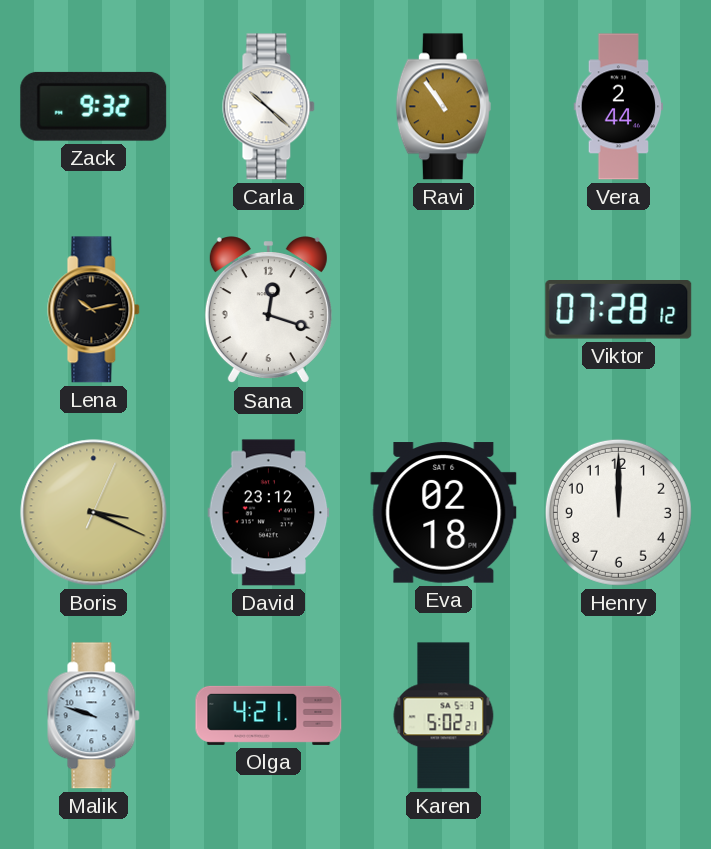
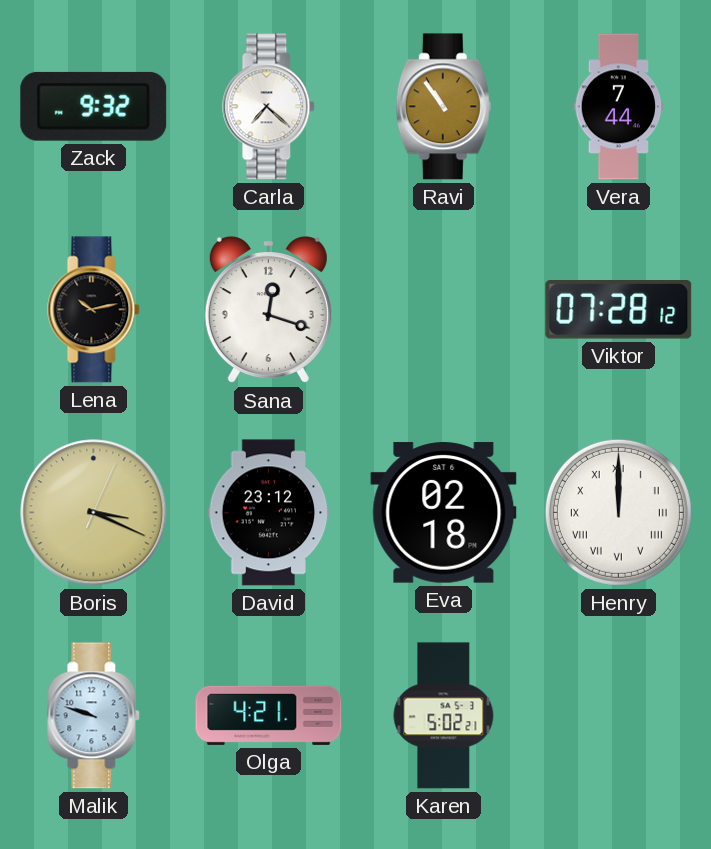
Carla: 10:22 -> 7:22
Vera: 2:44 -> 7:44
Henry numerals: Arabic -> Roman
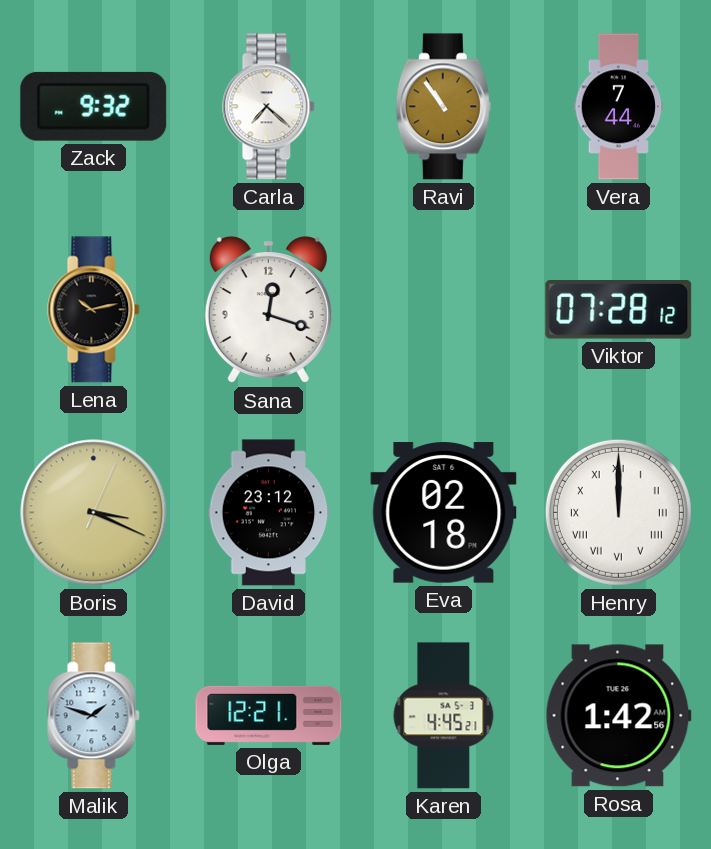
Malik: 9:48 -> 1:48
Olga: 4:21 -> 12:21
Karen: 5:02 -> 4:45
Rosa: none -> 1:42
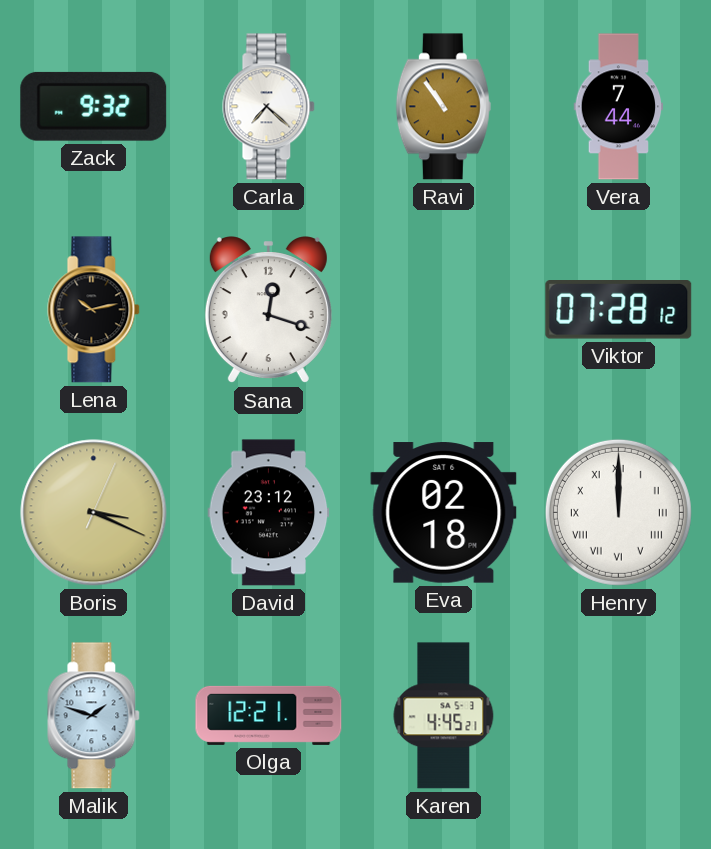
Rosa: 1:42 -> none
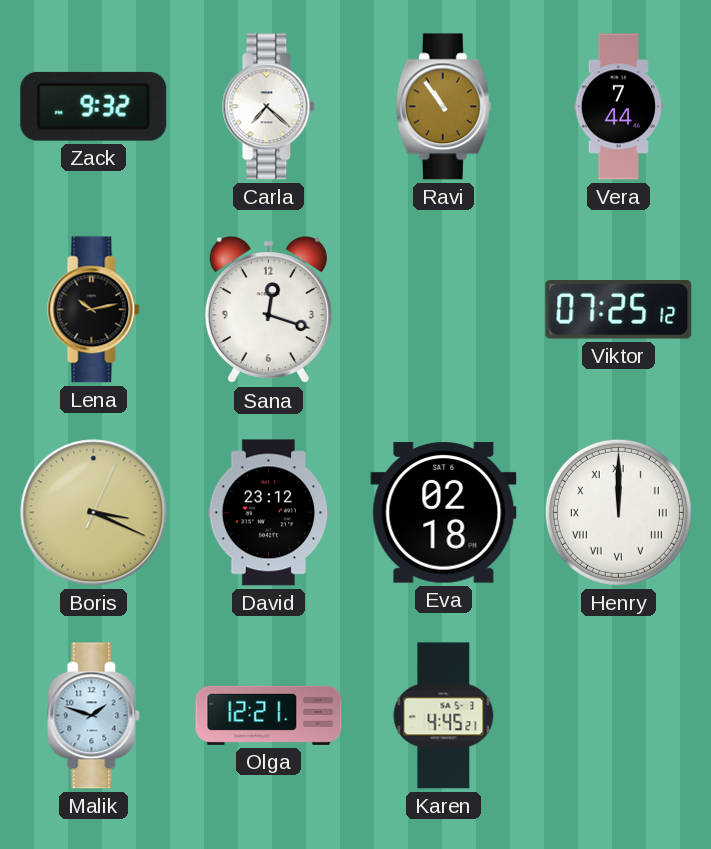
Viktor: 07:28 -> 07:25
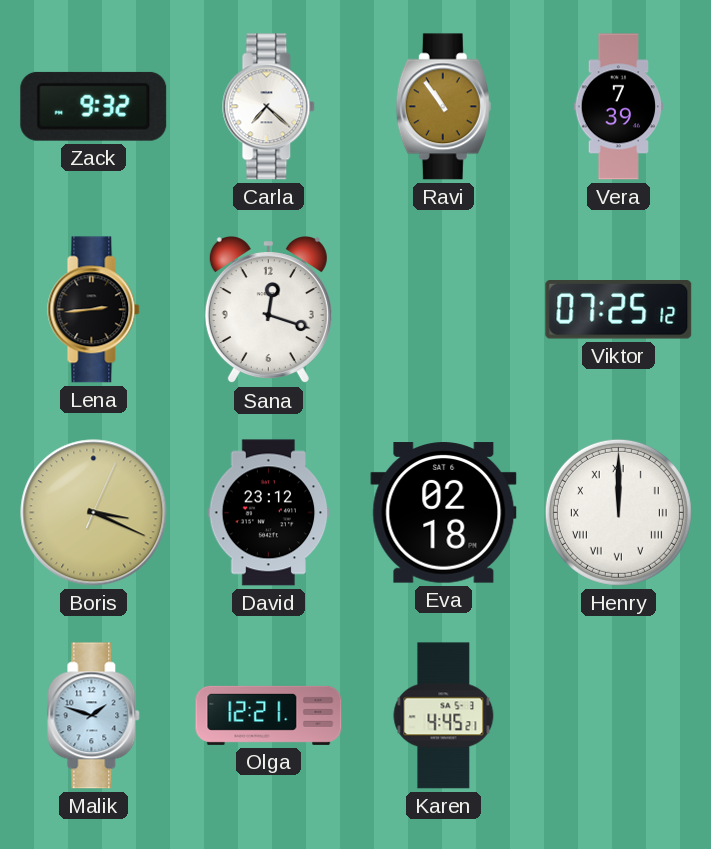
Vera: 7:44 -> 7:39
Lena: 10:13 -> 2:44
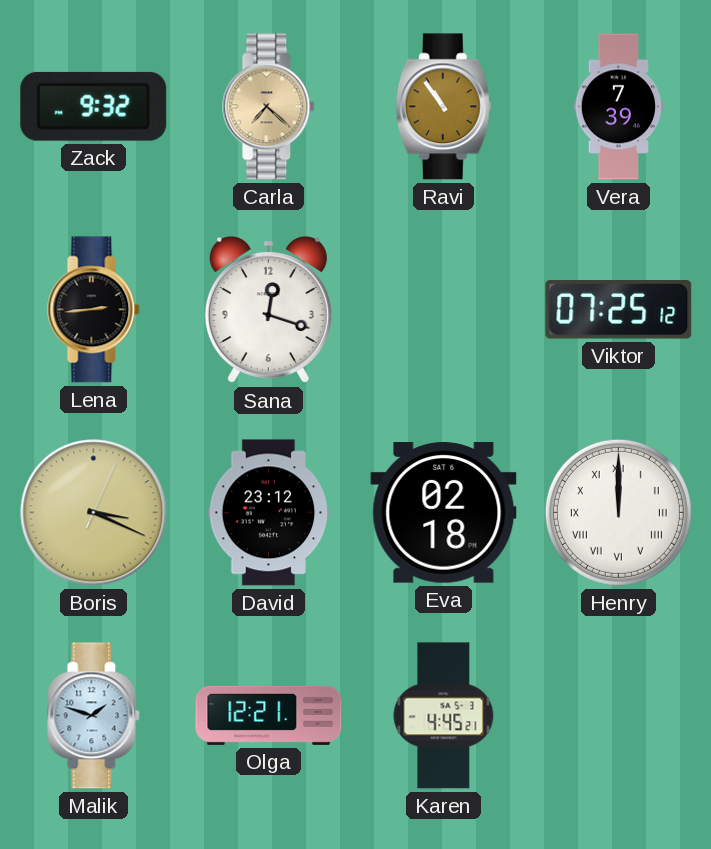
Carla dial: white -> champagne
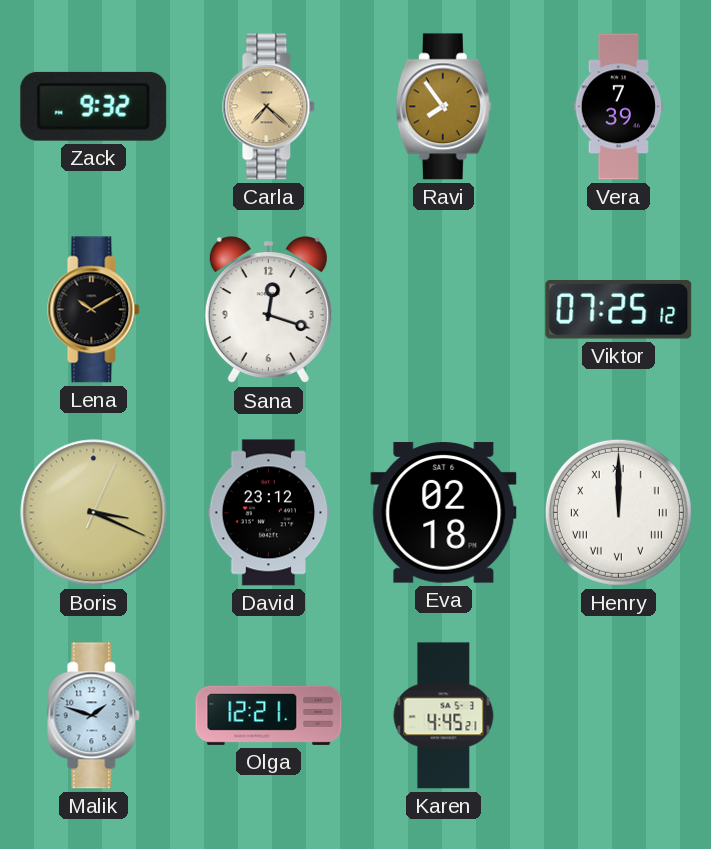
Ravi: 10:54 -> 7:54
Lena: 2:44 -> 10:10
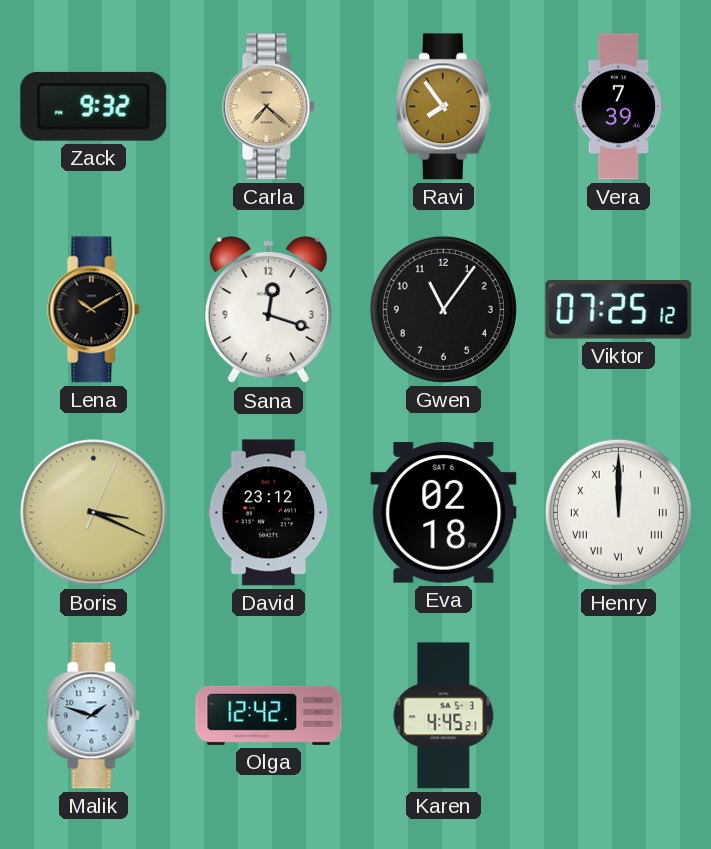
Gwen: none -> 11:06
Olga: 12:21 -> 12:42
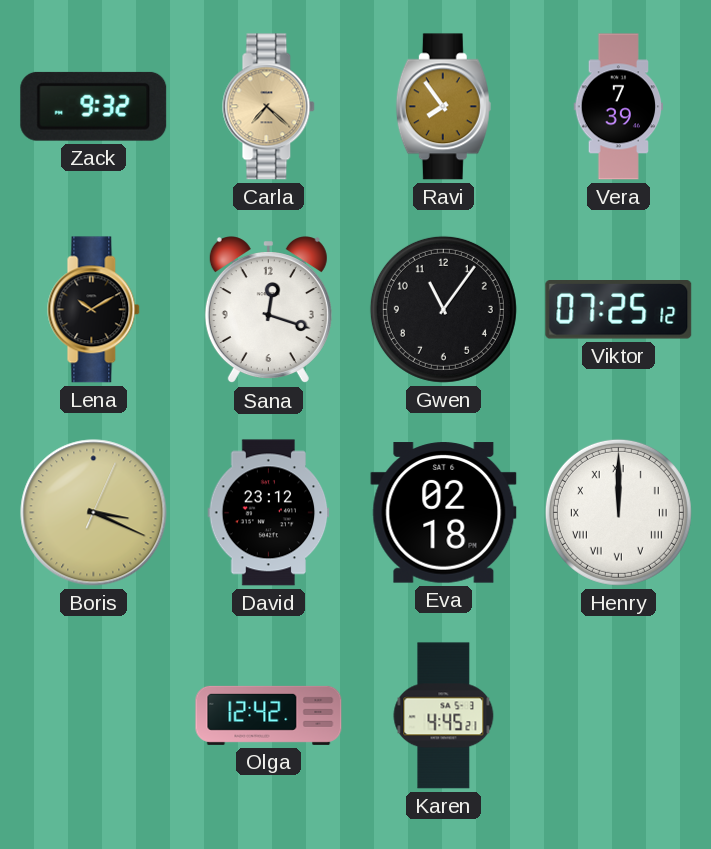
Malik: 1:48 -> none
